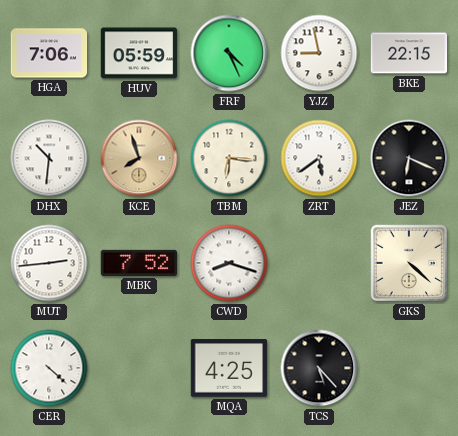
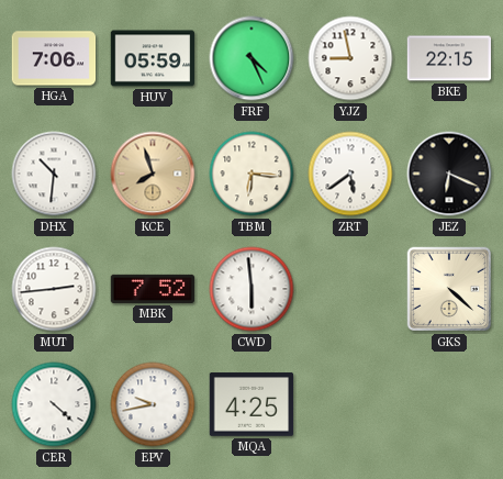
CWD: 8:18 -> 5:59
EPV: none -> 9:43
TCS: 5:23 -> none
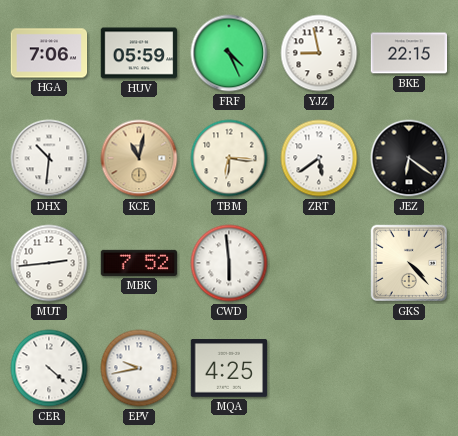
KCE: 7:57 -> 11:02
JEZ: 6:19 -> 6:21
GKS: 4:22 -> 4:23
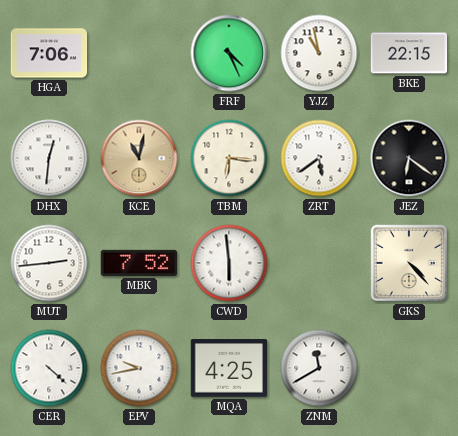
HUV: 05:59 -> none
YJZ: 8:58 -> 10:58
DHX: 10:31 -> 12:31
ZNM: none -> 11:40
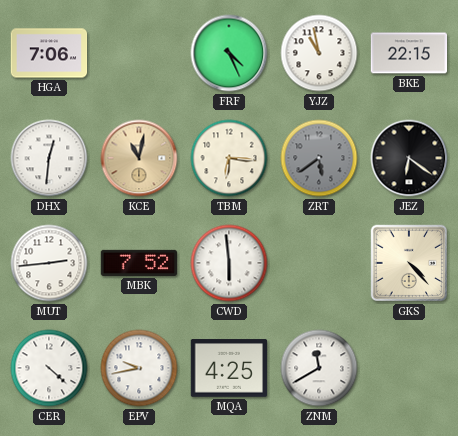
ZRT dial: white -> grey
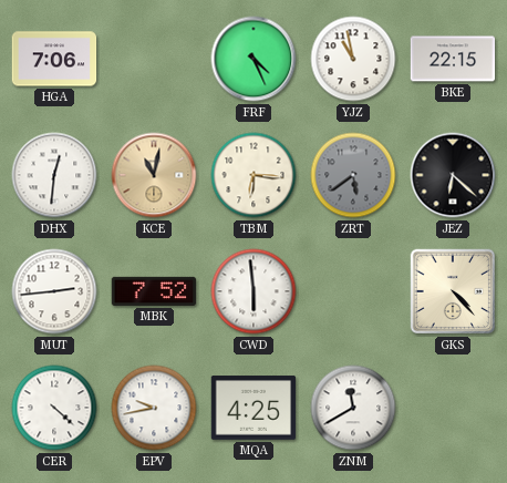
JEZ: 6:21 -> 6:22
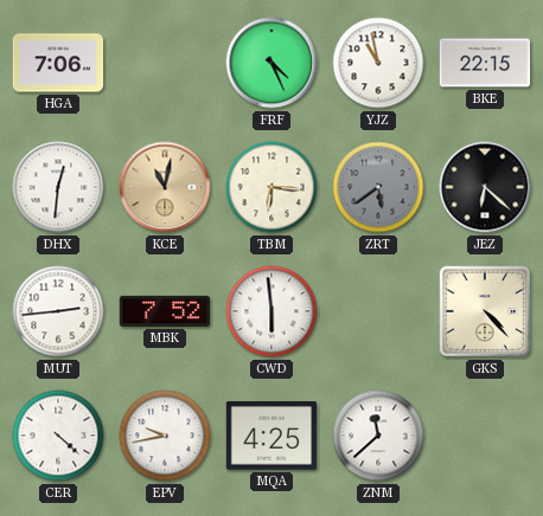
ZNM: 11:40 -> 11:38
